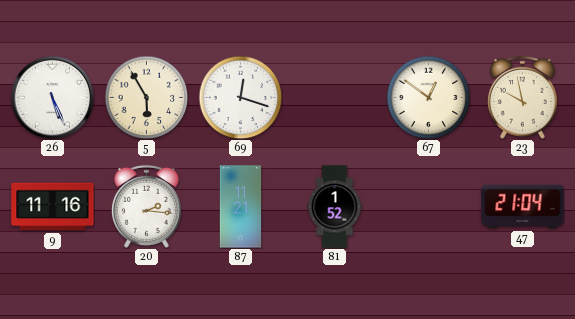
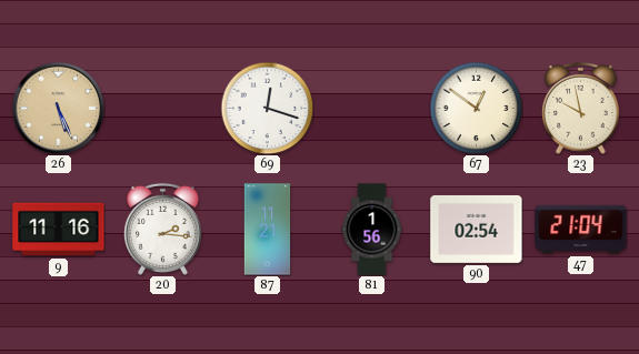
26 dial: white -> champagne
5: 5:55 -> none
81: 1:52 -> 1:56
90: none -> 02:54
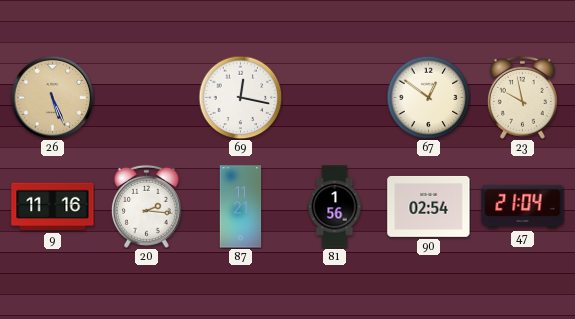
69: 12:18 -> 12:17
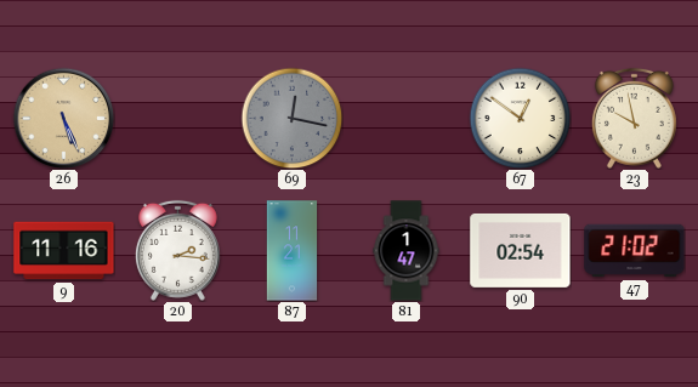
69 dial: white -> grey
81: 1:56 -> 1:47
47: 21:04 -> 21:02
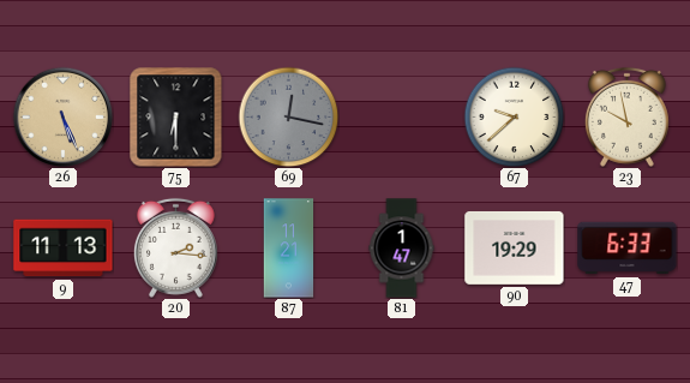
75: none -> 6:30
67: 12:51 -> 9:38
9: 11:16 -> 11:13
90: 02:54 -> 19:29
47: 21:02 -> 6:33
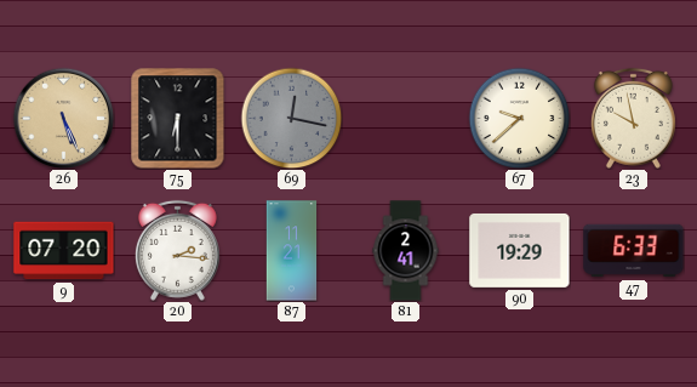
9: 11:13 -> 07:20
81: 1:47 -> 2:41
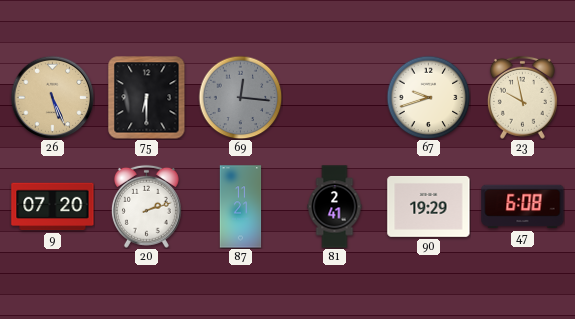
69: 12:17 -> 12:16
67: 9:38 -> 9:42
20: 2:16 -> 2:12
47: 6:33 -> 6:08
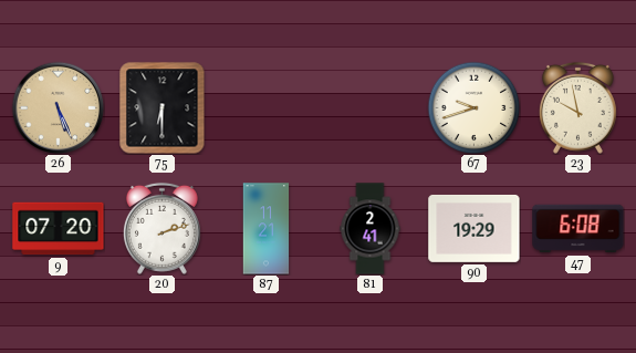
69: 12:16 -> none
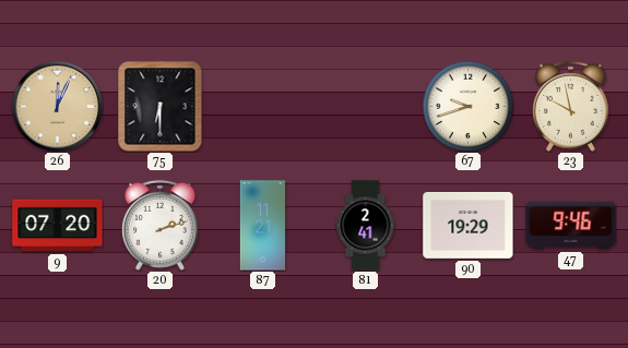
26: 5:26 -> 12:04
47: 6:08 -> 9:46
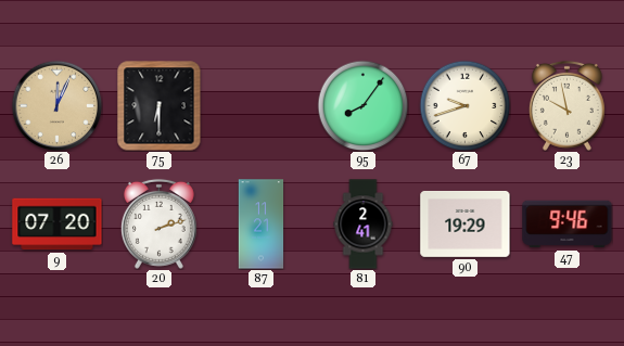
95: none -> 8:06
